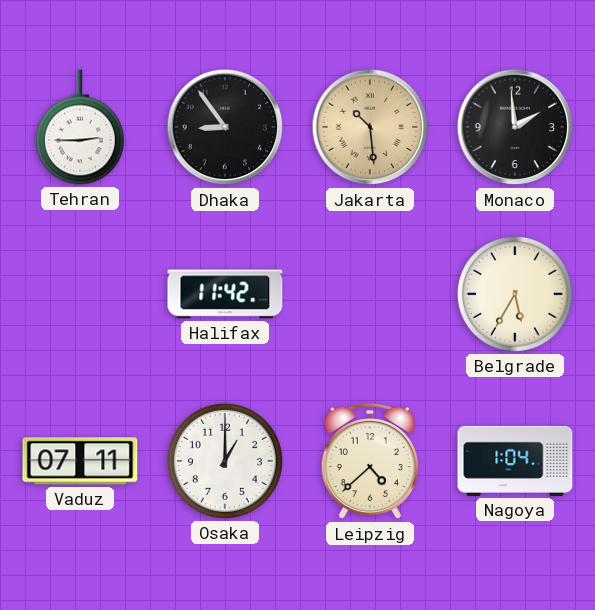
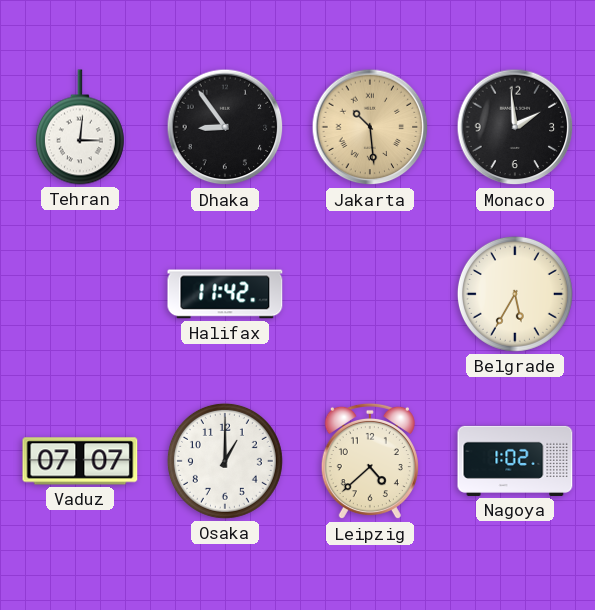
Tehran: 2:45 -> 3:01
Vaduz: 07:11 -> 07:07
Nagoya: 1:04 -> 1:02
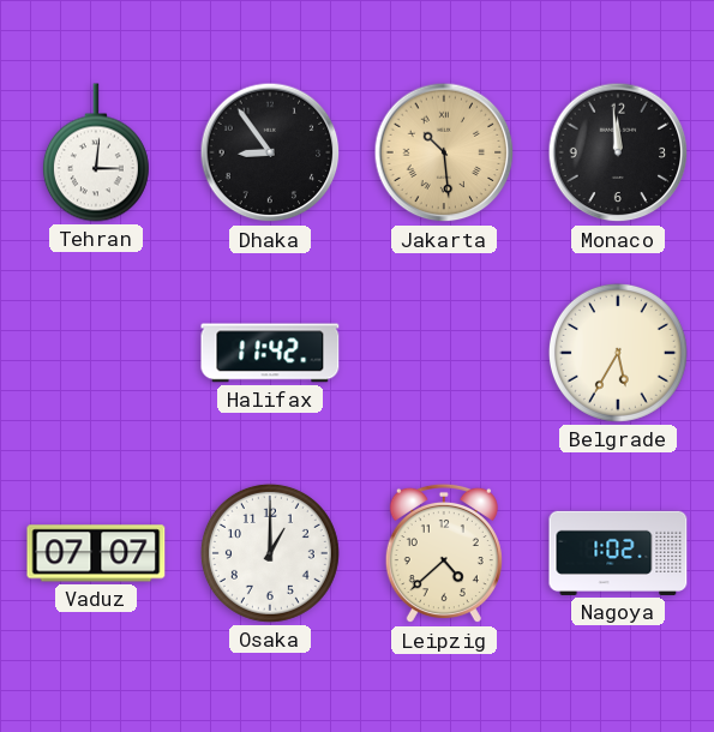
Monaco: 1:59 -> 11:59
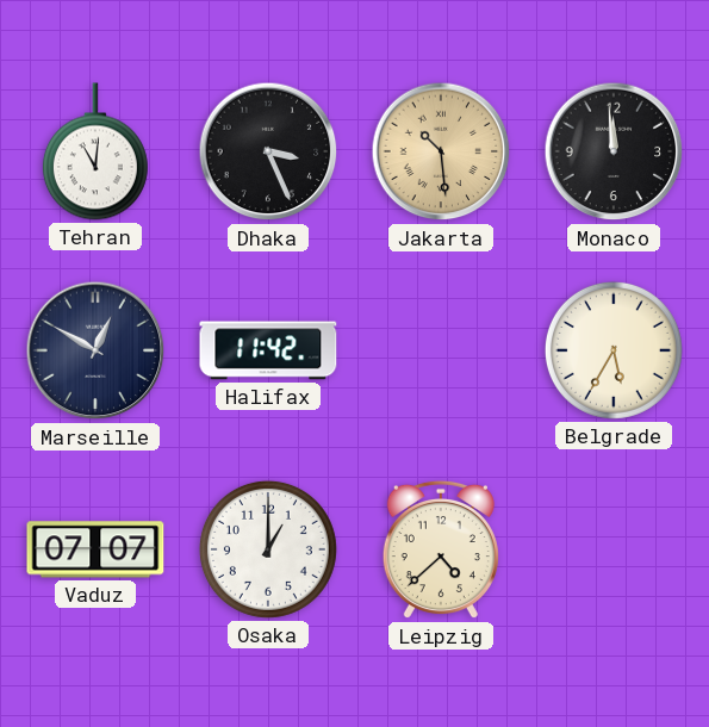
Tehran: 3:01 -> 11:01
Dhaka: 8:54 -> 3:26
Marseille: none -> 12:50
Nagoya: 1:02 -> none
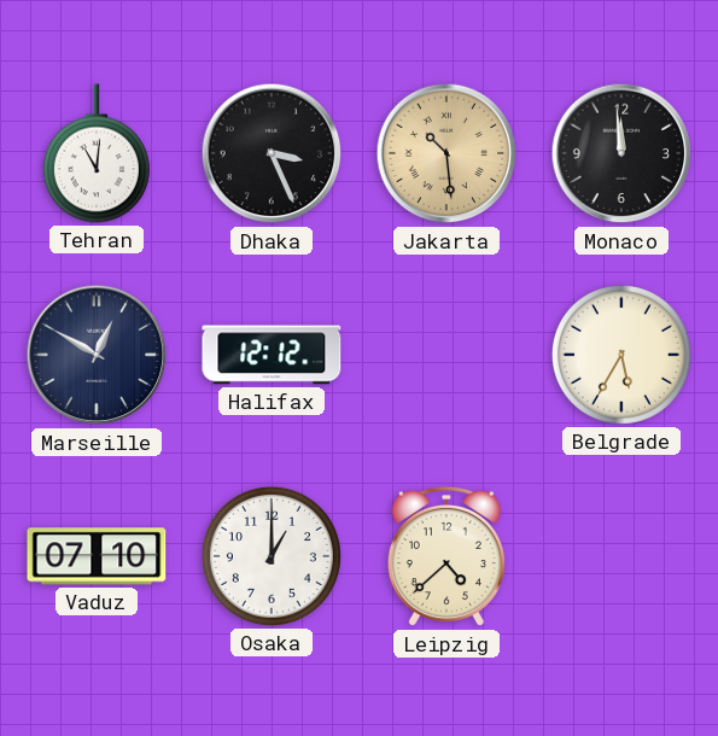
Halifax: 11:42 -> 12:12
Vaduz: 07:07 -> 07:10
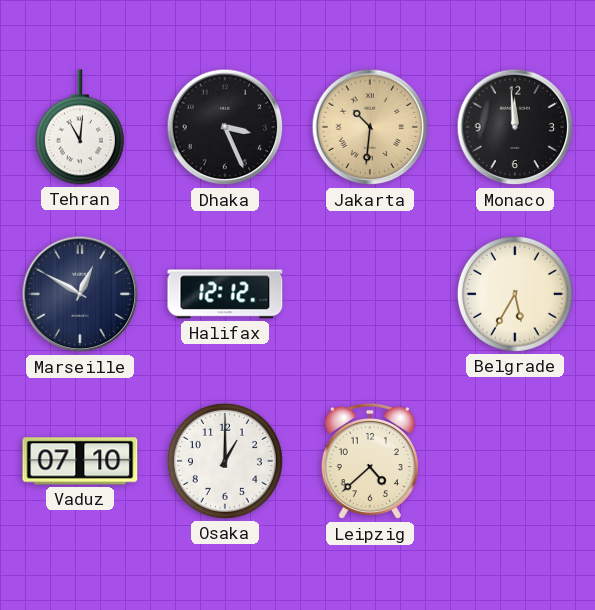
Jakarta: 10:29 -> 10:31
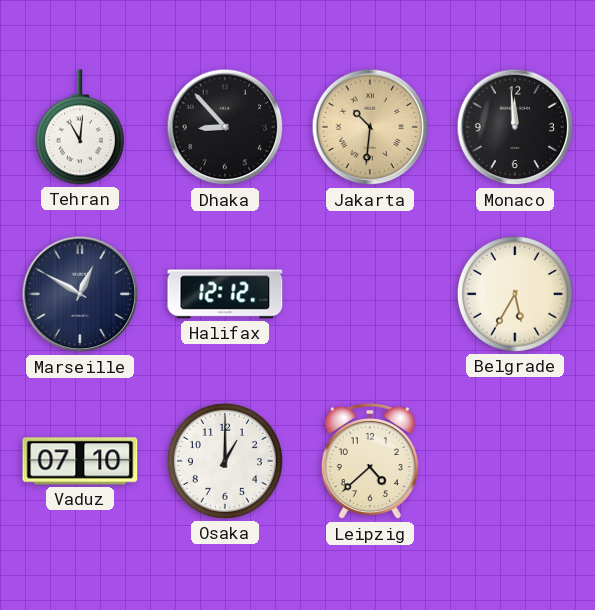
Dhaka: 3:26 -> 8:53
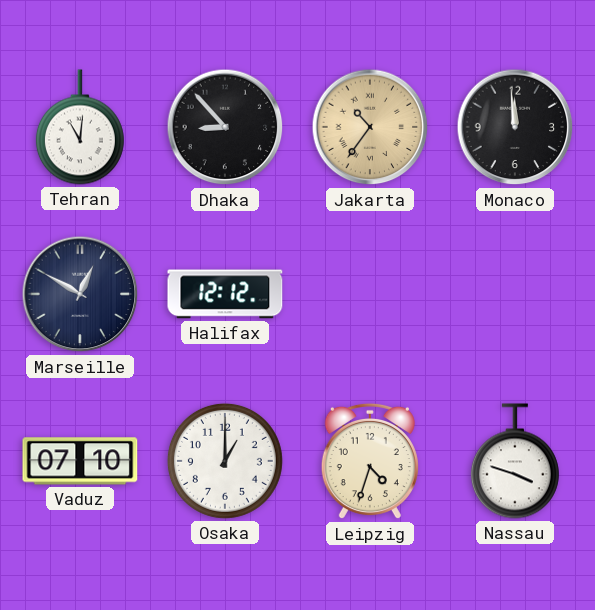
Jakarta: 10:31 -> 10:36
Belgrade: 5:35 -> none
Leipzig: 4:38 -> 4:33
Nassau: none -> 3:48
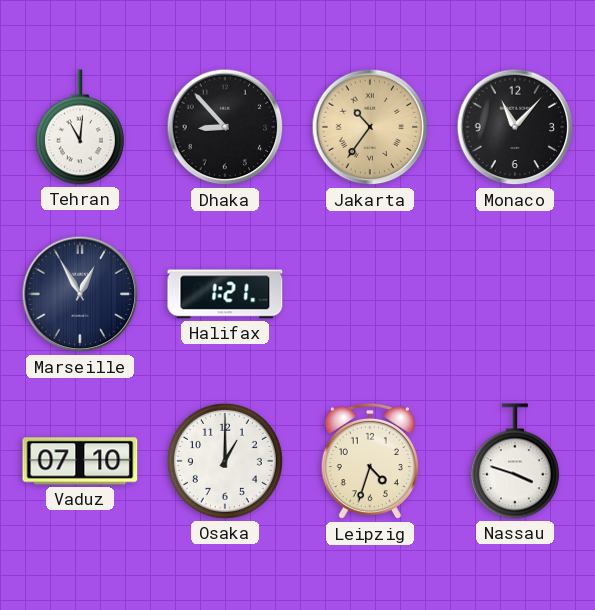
Monaco: 11:59 -> 11:07
Marseille: 12:50 -> 12:55
Halifax: 12:12 -> 1:21
